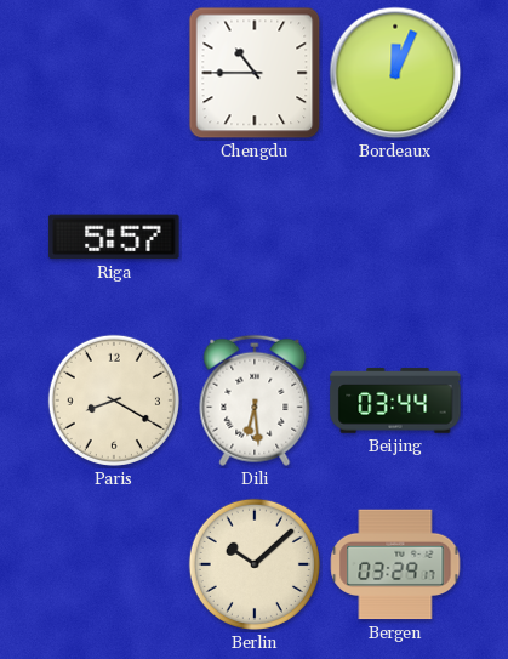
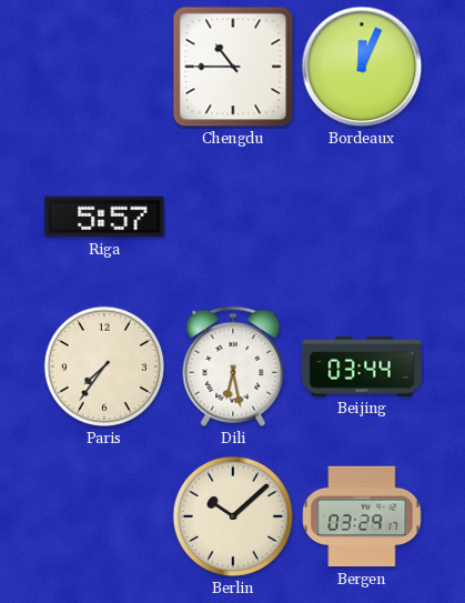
Paris: 8:20 -> 7:36
Dili: 6:29 -> 6:28
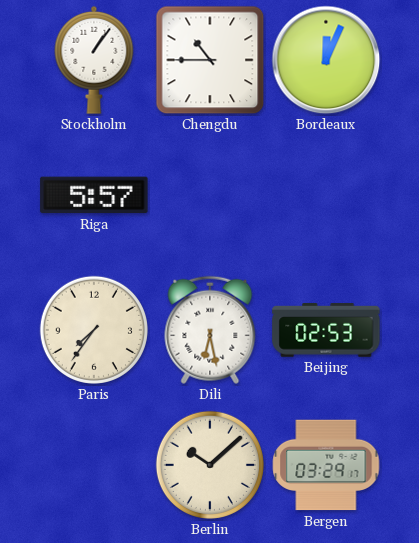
Stockholm: none -> 1:06
Beijing: 03:44 -> 02:53
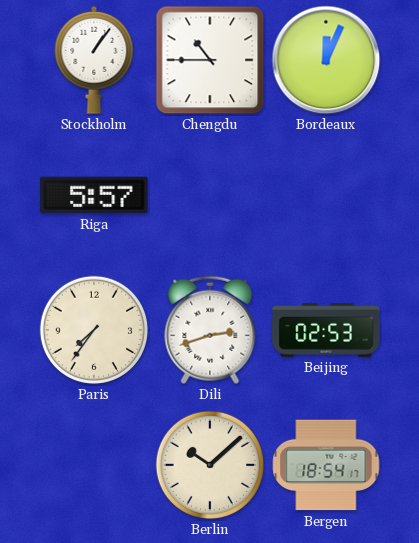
Dili: 6:28 -> 2:42
Bergen: 03:29 -> 18:54
